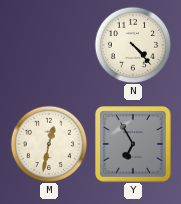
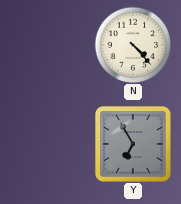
M: 12:32 -> none
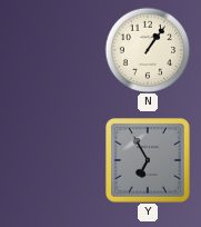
N: 4:23 -> 1:06
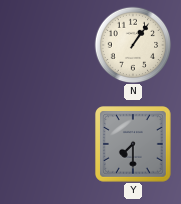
Y: 6:55 -> 7:30
